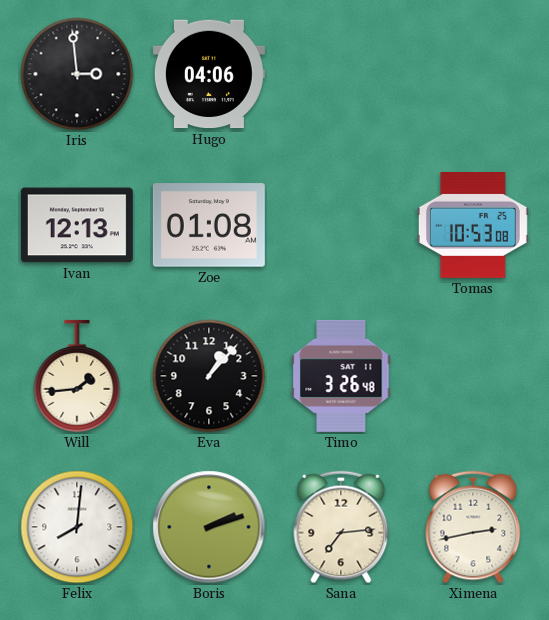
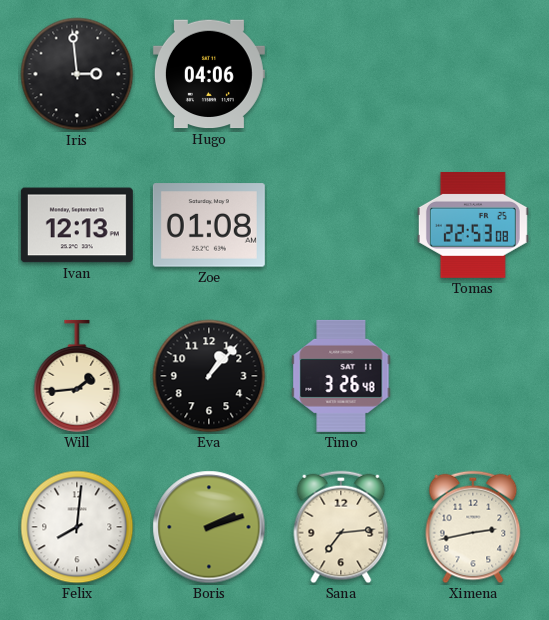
Tomas: 10:53 -> 22:53
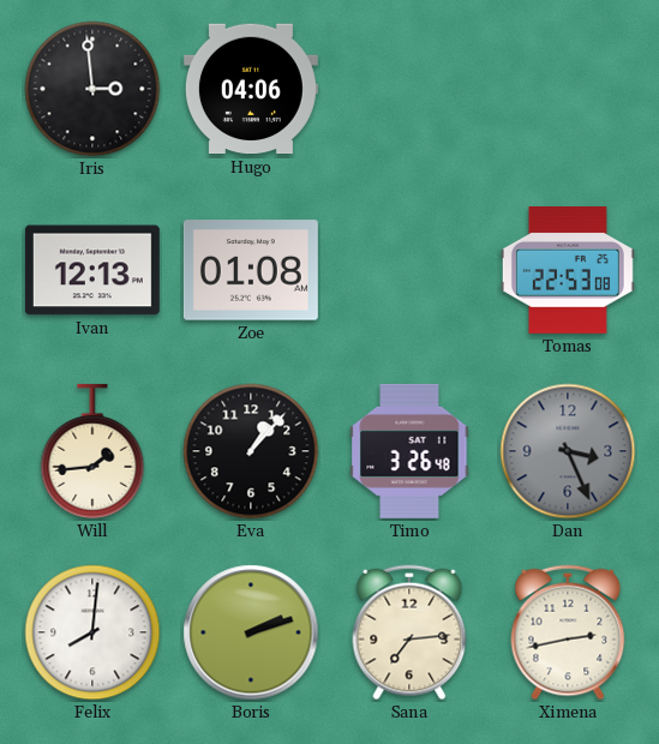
Dan: none -> 3:26
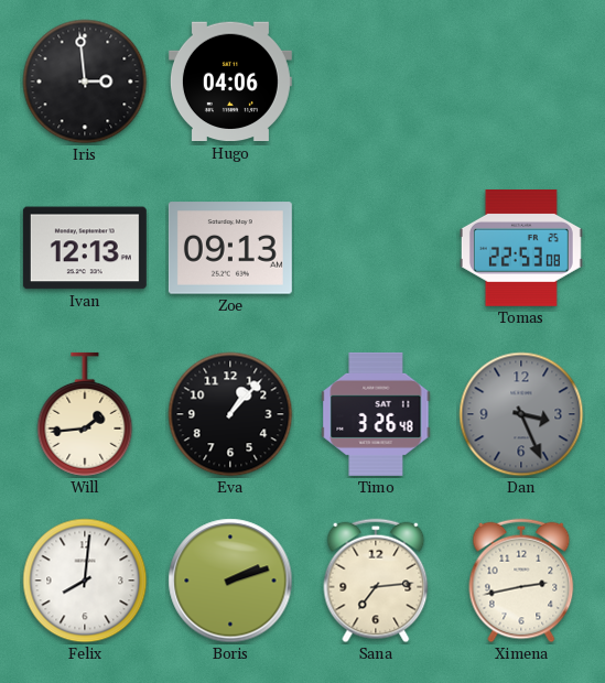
Zoe: 01:08 -> 09:13
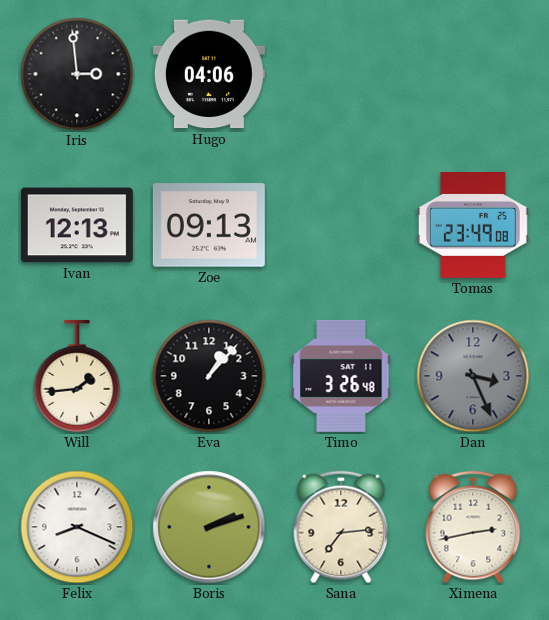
Tomas: 22:53 -> 23:49
Felix: 8:01 -> 8:19
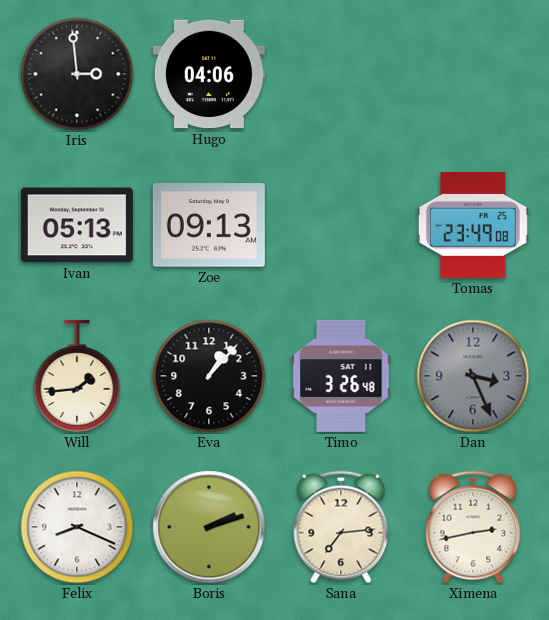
Ivan: 12:13 -> 05:13
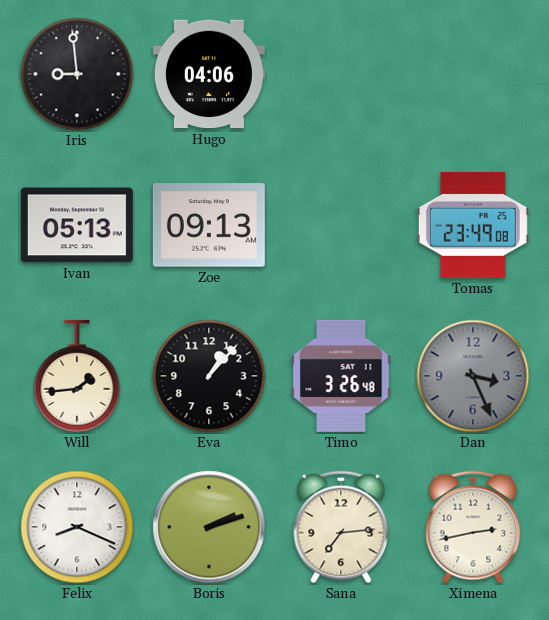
Iris: 2:59 -> 8:59
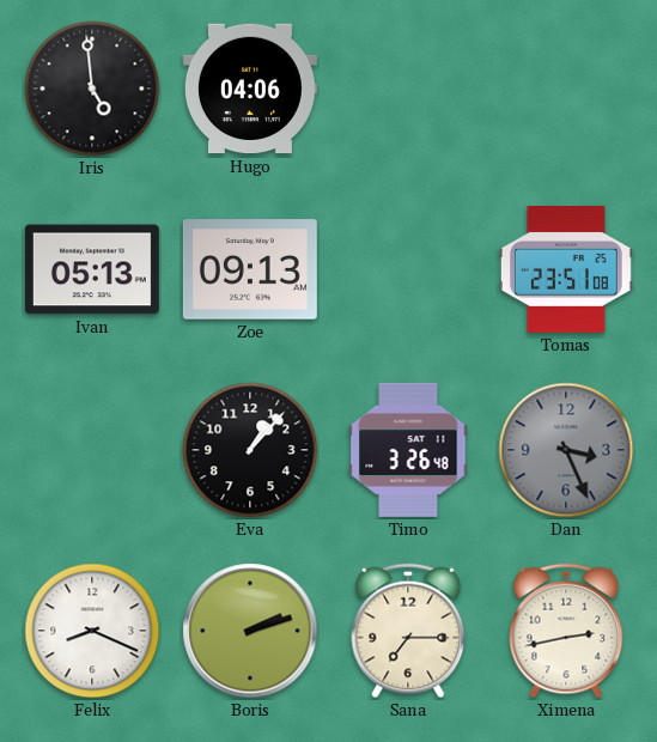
Iris: 8:59 -> 4:59
Tomas: 23:49 -> 23:51
Will: 1:44 -> none
Sana: 7:14 -> 7:15
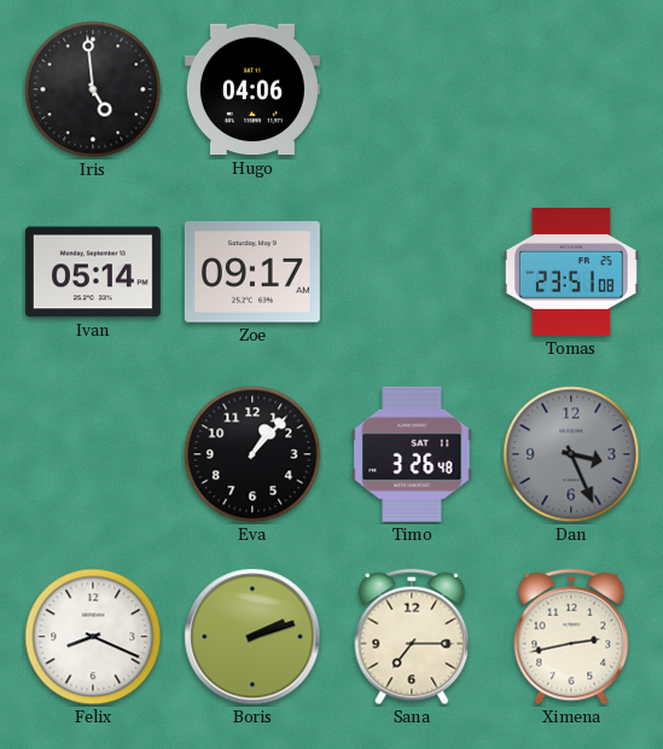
Ivan: 05:13 -> 05:14
Zoe: 09:13 -> 09:17
